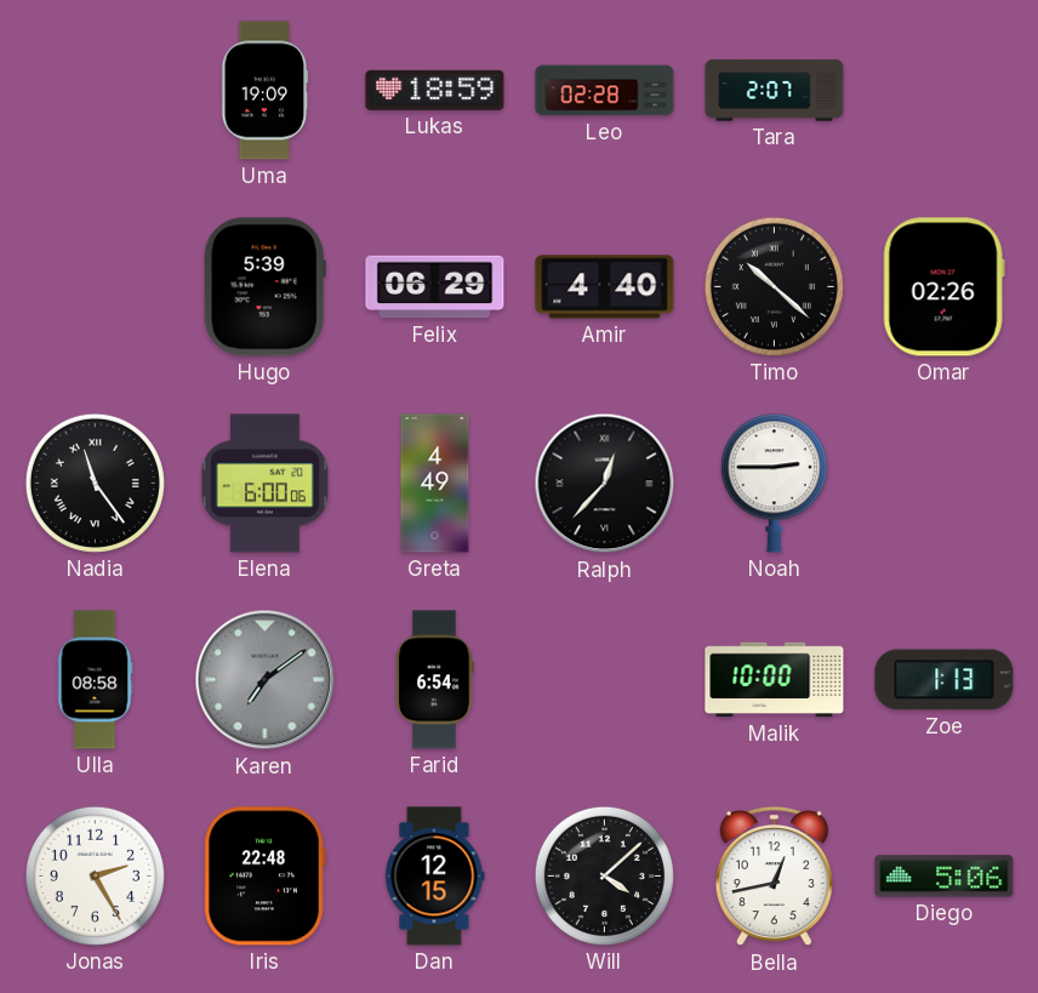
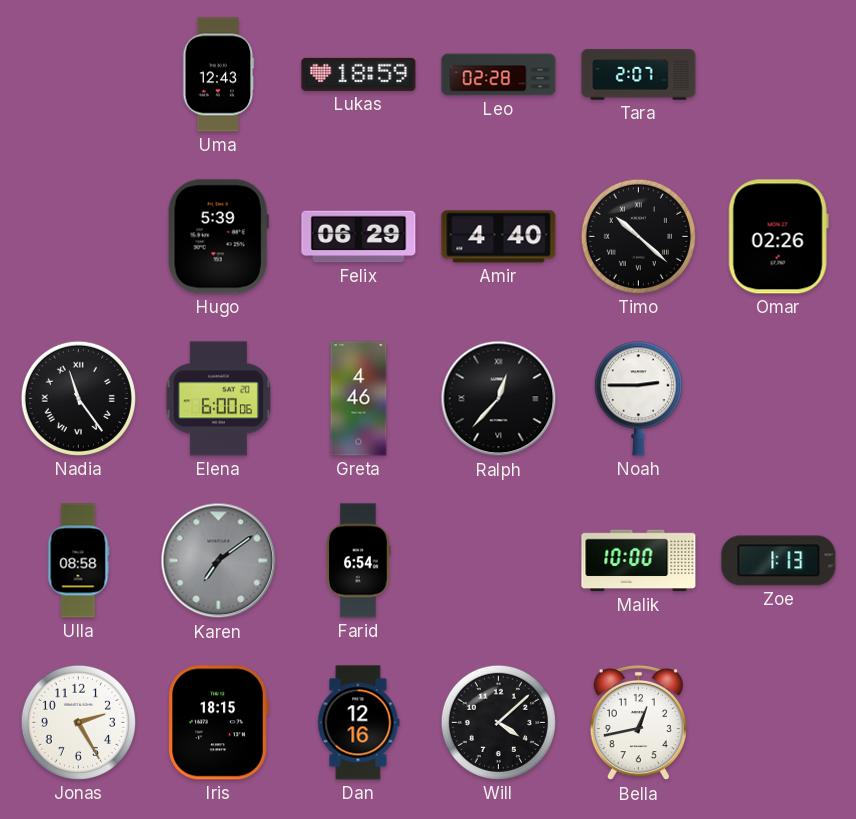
Uma: 19:09 -> 12:43
Greta: 4:49 -> 4:46
Iris: 22:48 -> 18:15
Dan: 12:15 -> 12:16
Diego: 5:06 -> none
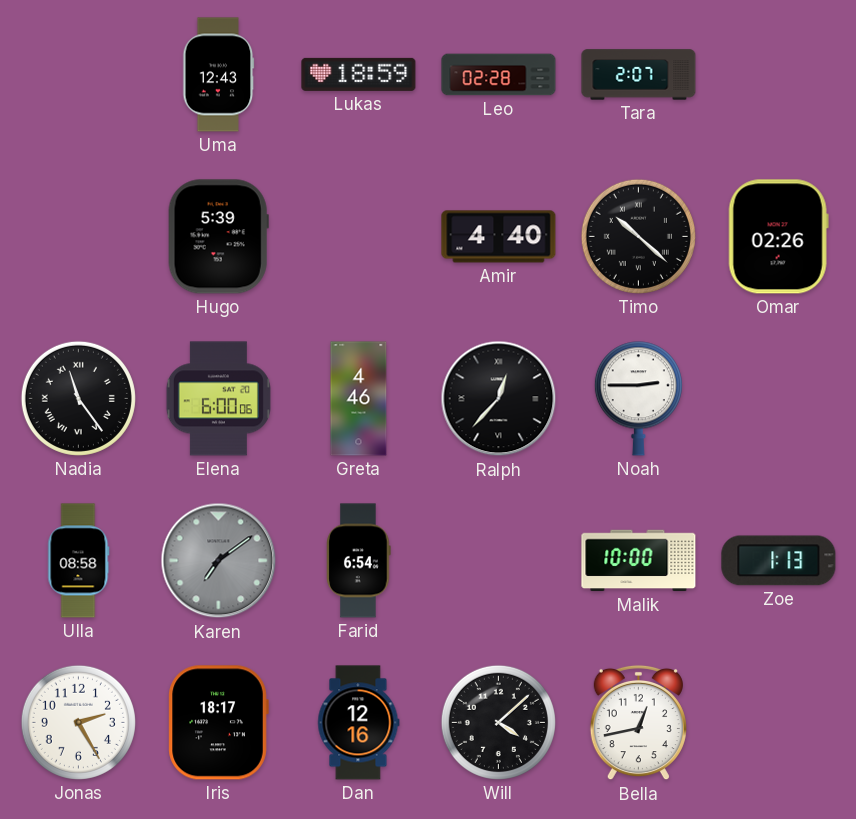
Felix: 06:29 -> none
Iris: 18:15 -> 18:17
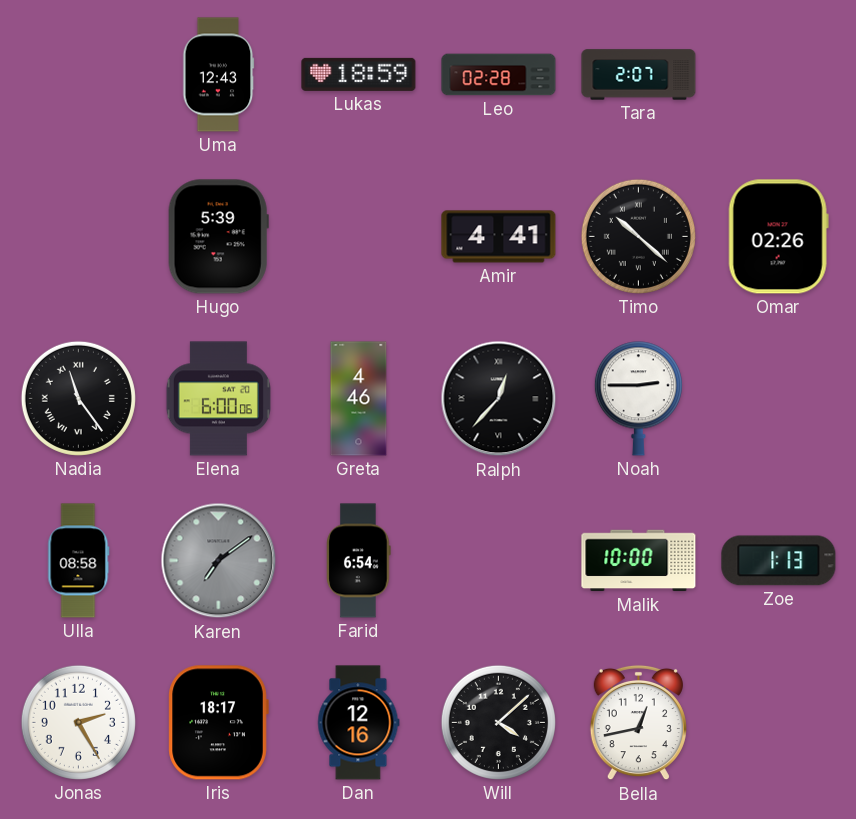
Amir: 4:40 -> 4:41
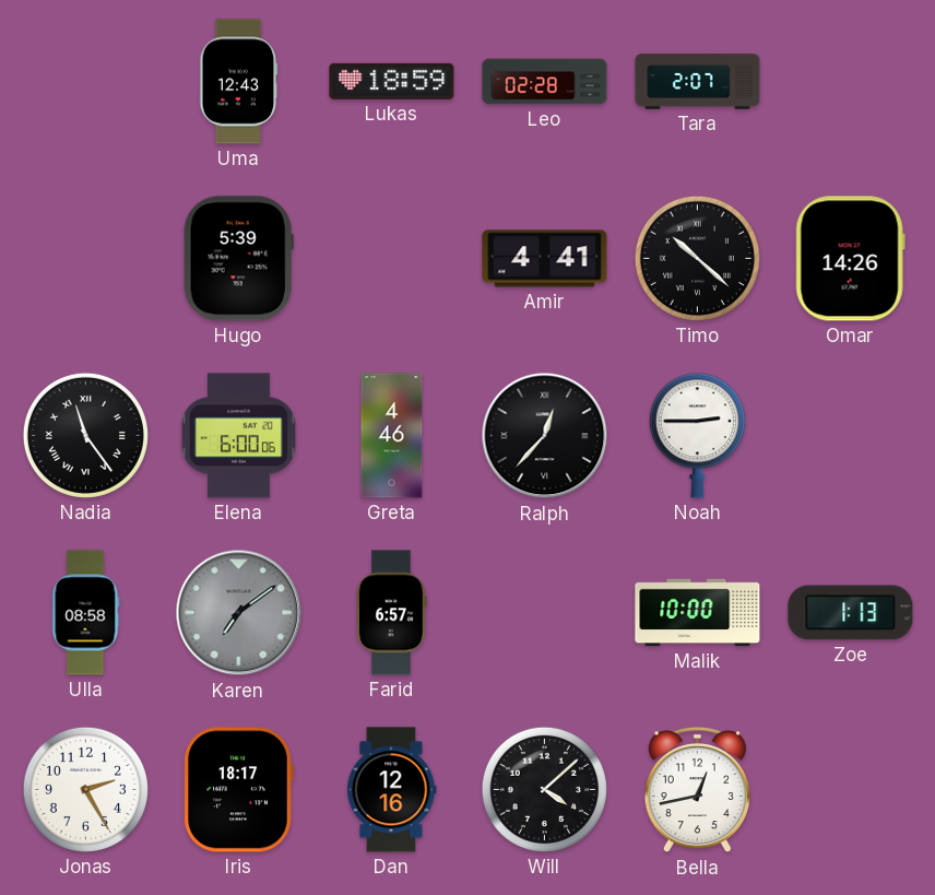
Omar: 02:26 -> 14:26
Farid: 6:54 -> 6:57
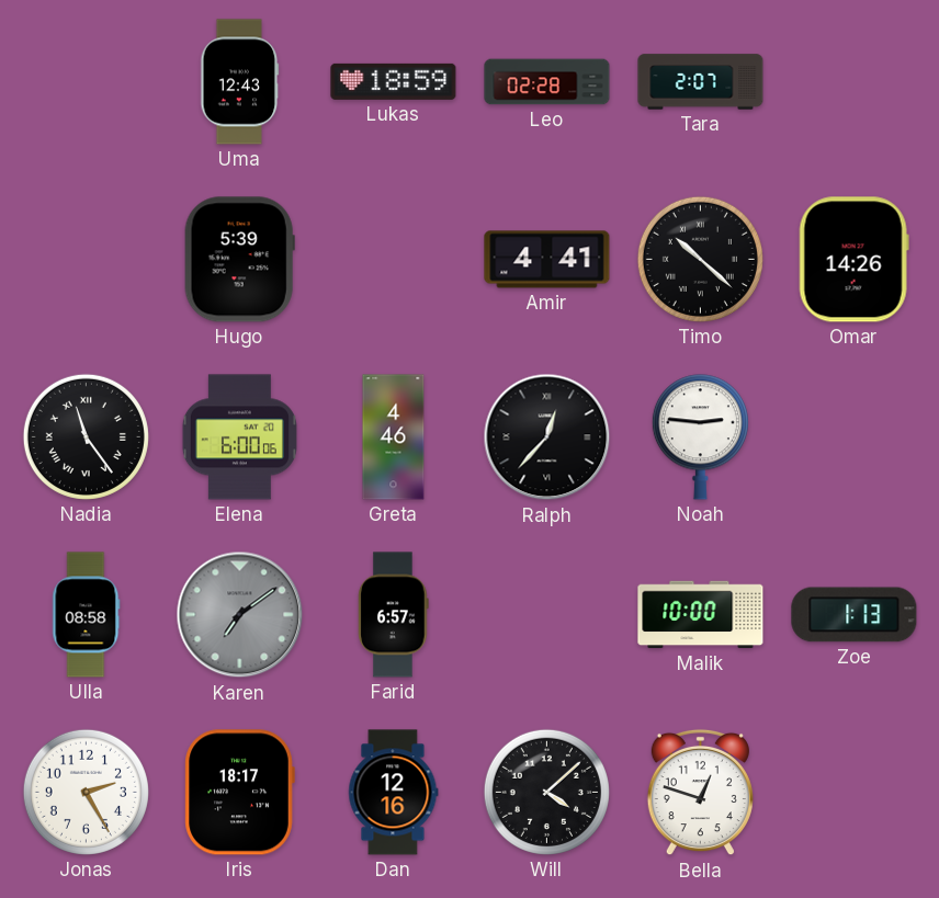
Noah: 2:45 -> 2:46
Bella: 12:43 -> 12:48
